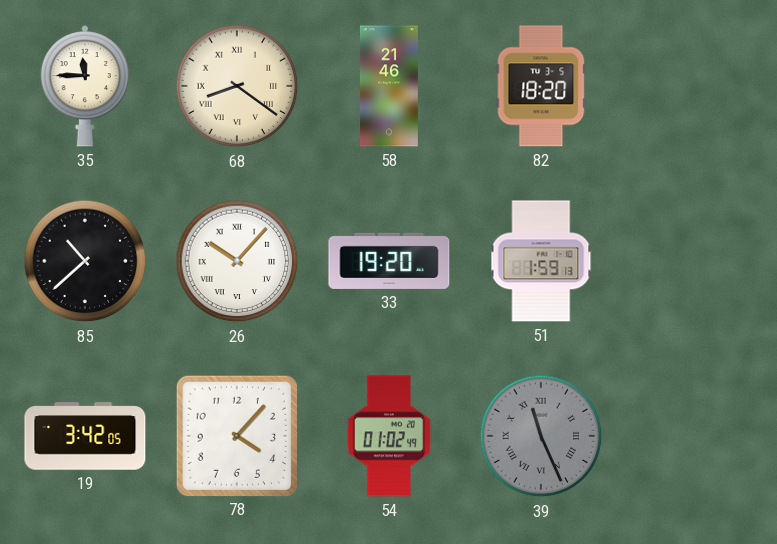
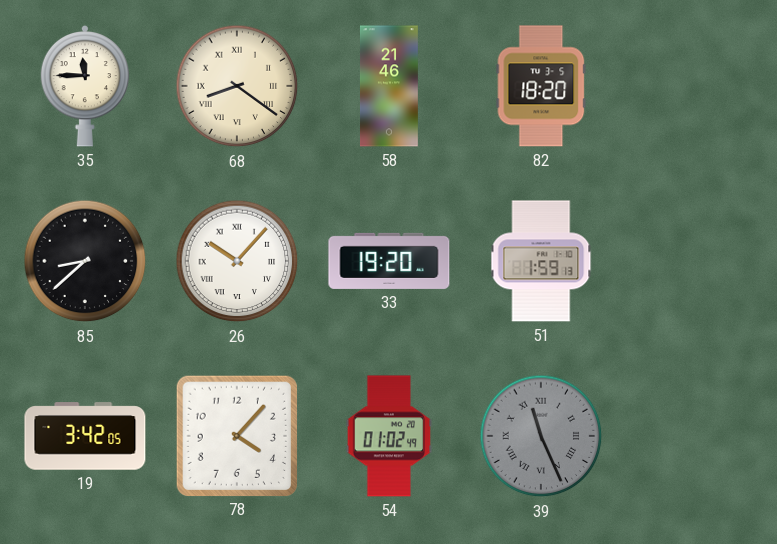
85: 10:38 -> 8:38
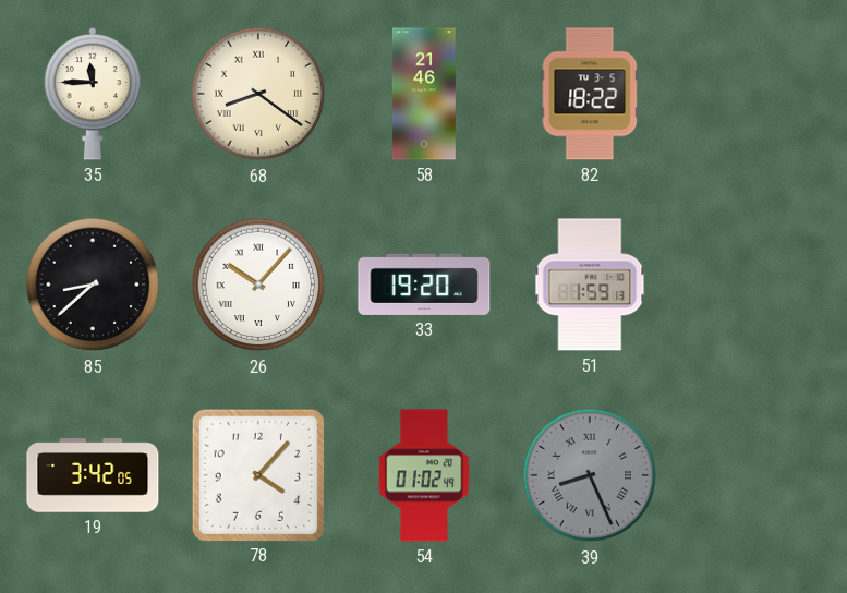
82: 18:20 -> 18:22
39: 11:26 -> 8:26
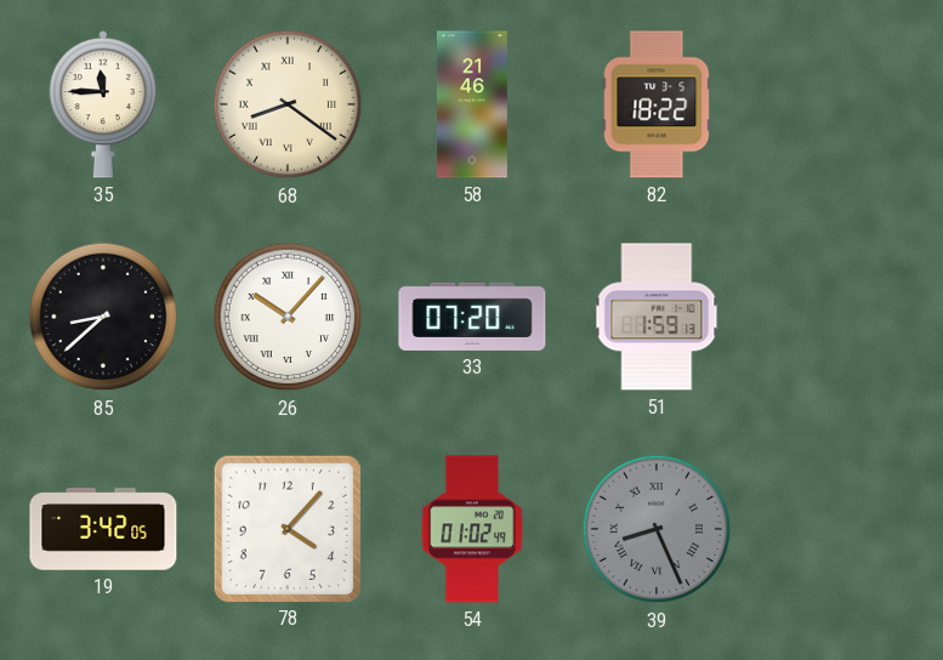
33: 19:20 -> 07:20
